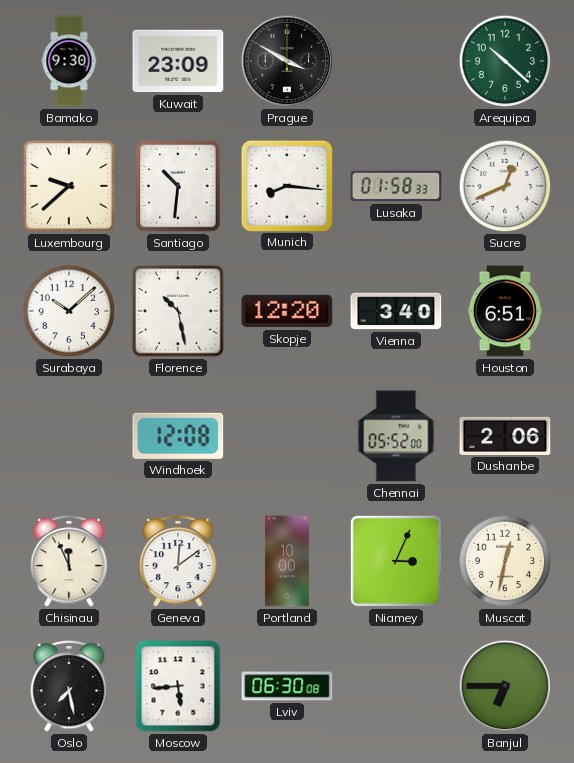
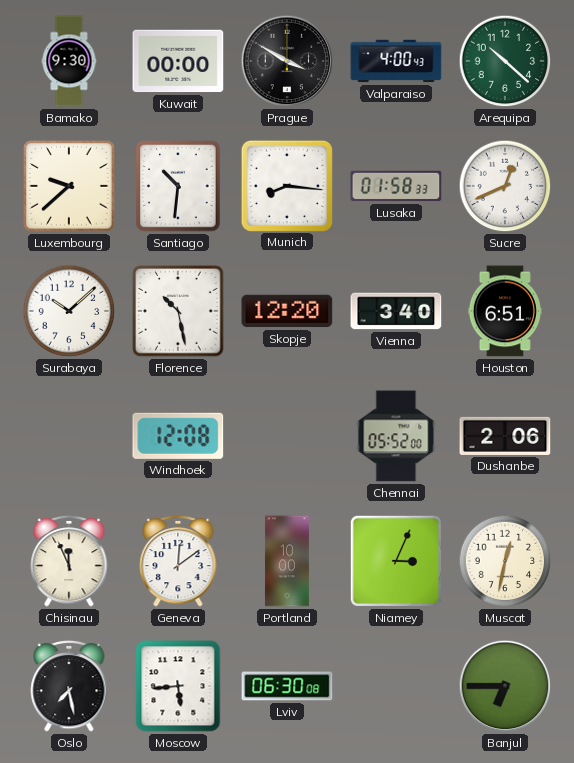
Kuwait: 23:09 -> 00:00
Valparaiso: none -> 4:00
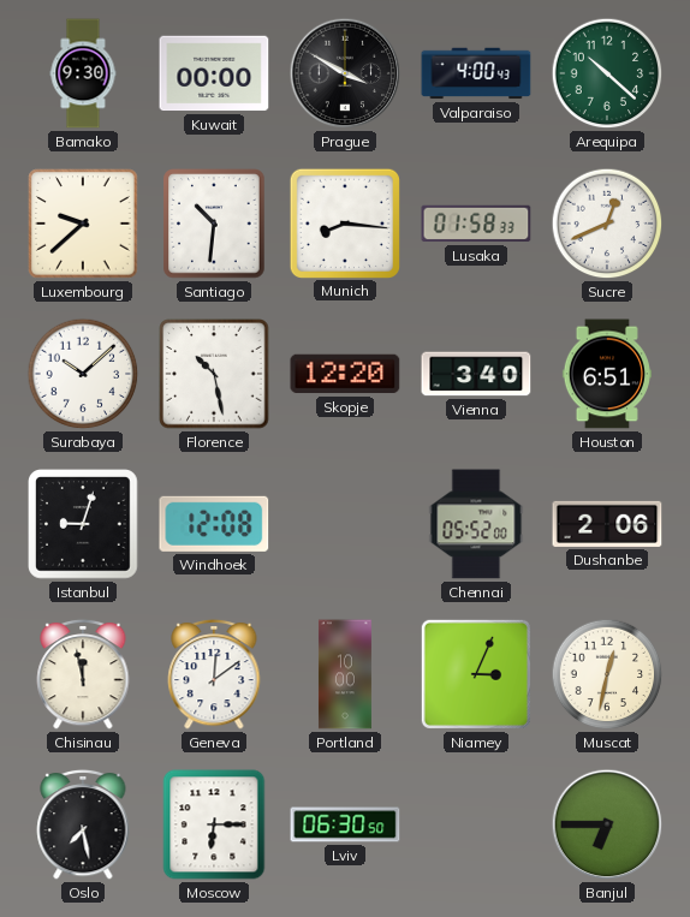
Istanbul: none -> 9:03
Chisinau: 11:56 -> 11:58
Moscow: 5:44 -> 6:15
Lviv: 06:30:08 -> 06:30:50
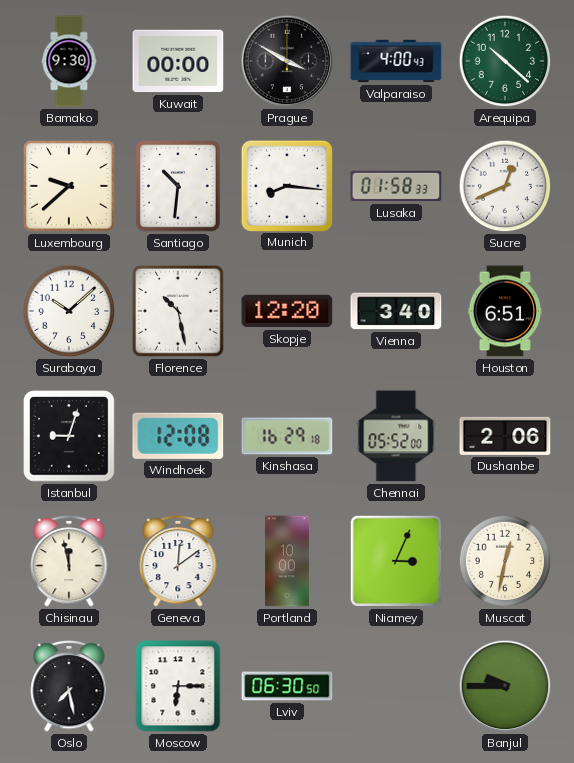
Kinshasa: none -> 16:29
Banjul: 6:45 -> 9:45
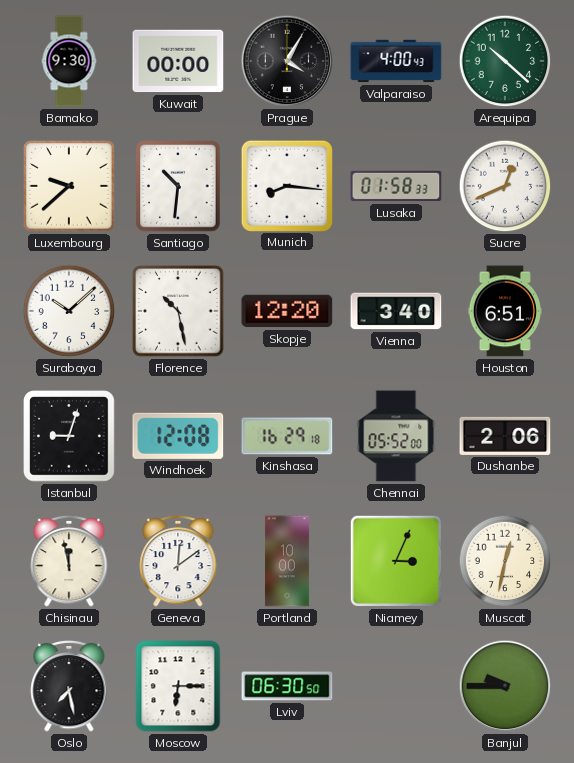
Prague: 3:50 -> 4:05
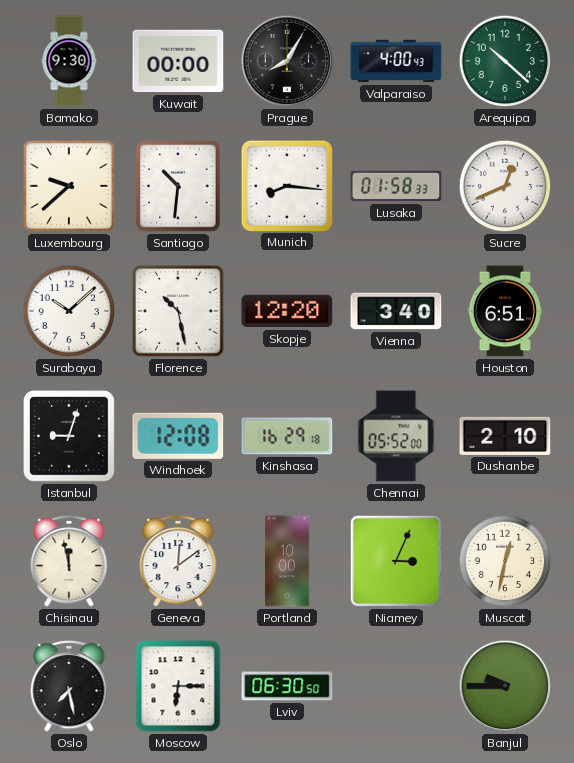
Prague: 4:05 -> 8:05
Dushanbe: 2:06 -> 2:10
